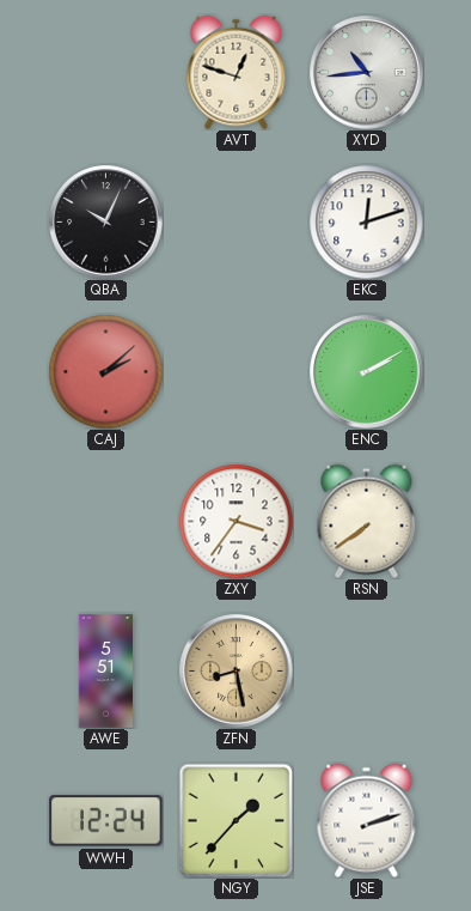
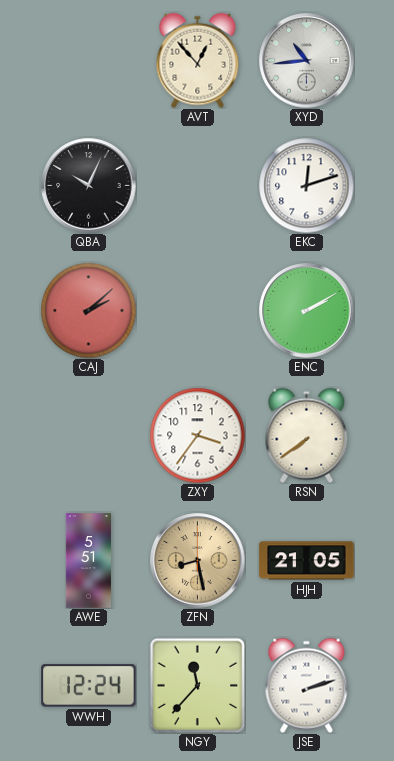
AVT: 12:48 -> 12:53
HJH: none -> 21:05
NGY: 1:37 -> 11:37
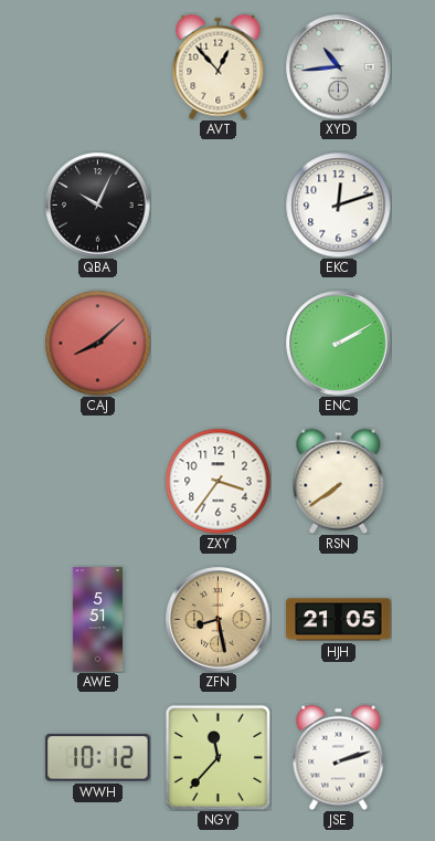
CAJ: 2:08 -> 8:08
WWH: 12:24 -> 10:12
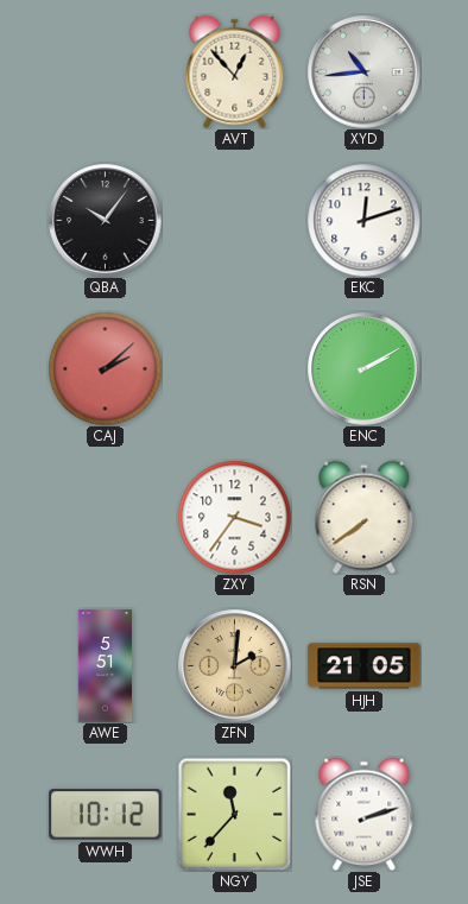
QBA: 10:04 -> 10:06
CAJ: 8:08 -> 2:08
ZFN: 8:28 -> 2:01
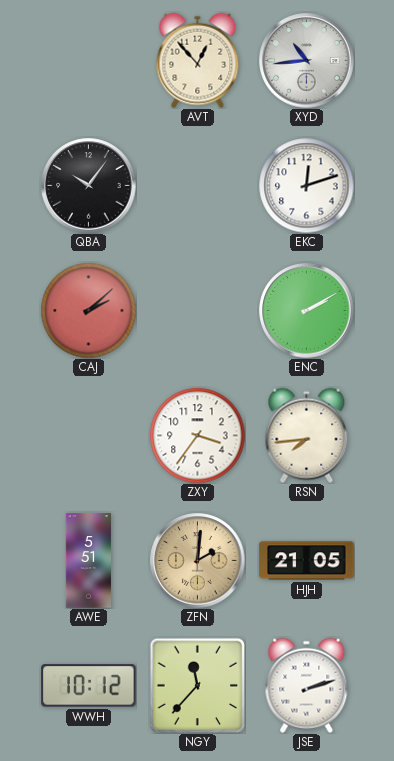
RSN: 7:39 -> 7:44
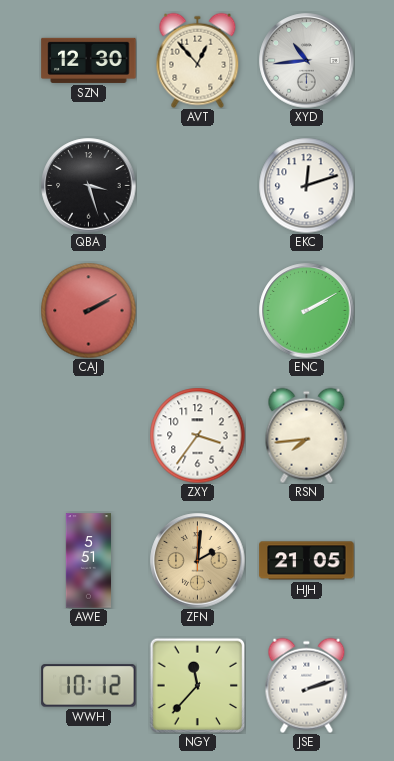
SZN: none -> 12:30
QBA: 10:06 -> 3:27
CAJ: 2:08 -> 2:10
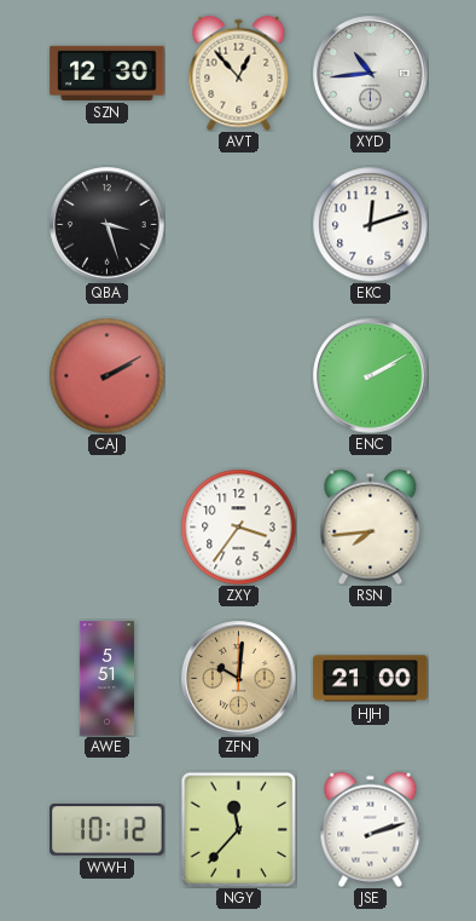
ZFN: 2:01 -> 10:01
HJH: 21:05 -> 21:00
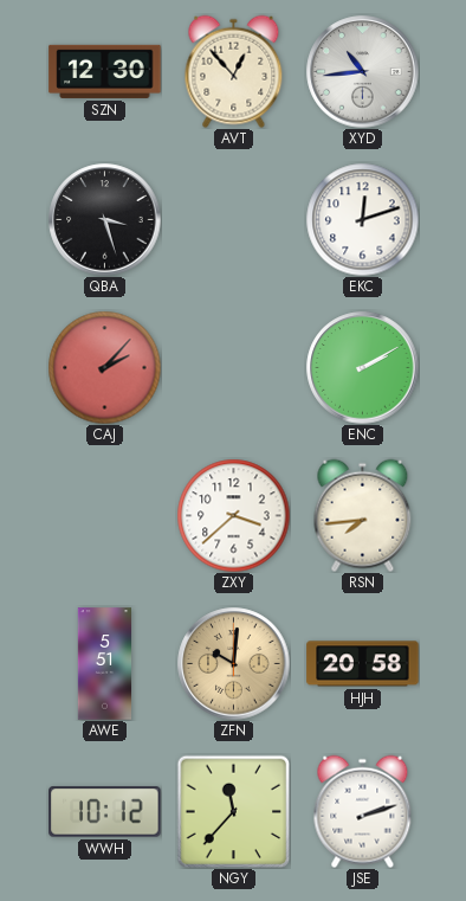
CAJ: 2:10 -> 2:07
ZXY: 3:36 -> 3:38
HJH: 21:00 -> 20:58
